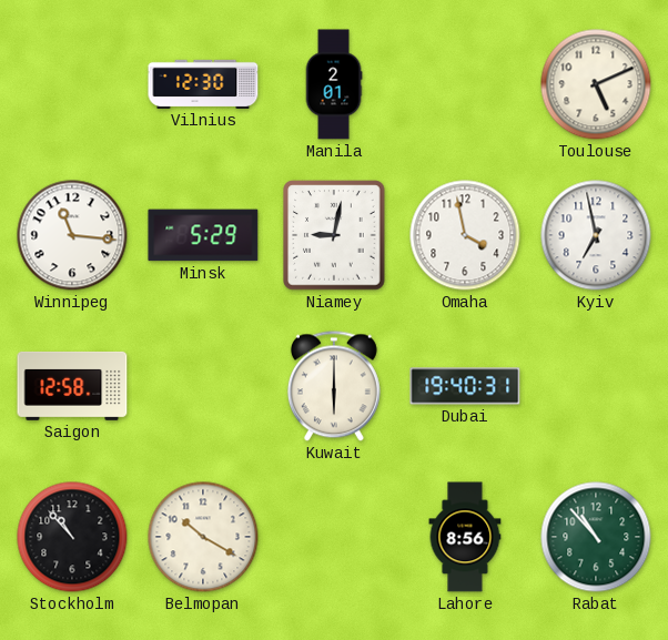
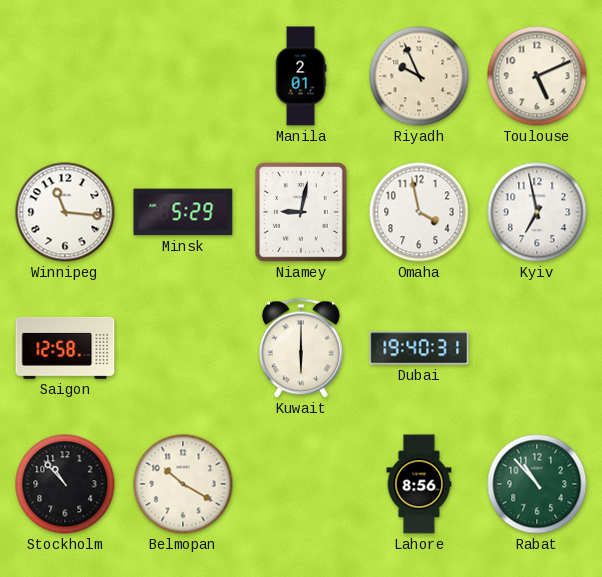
Vilnius: 12:30 -> none
Riyadh: none -> 9:56
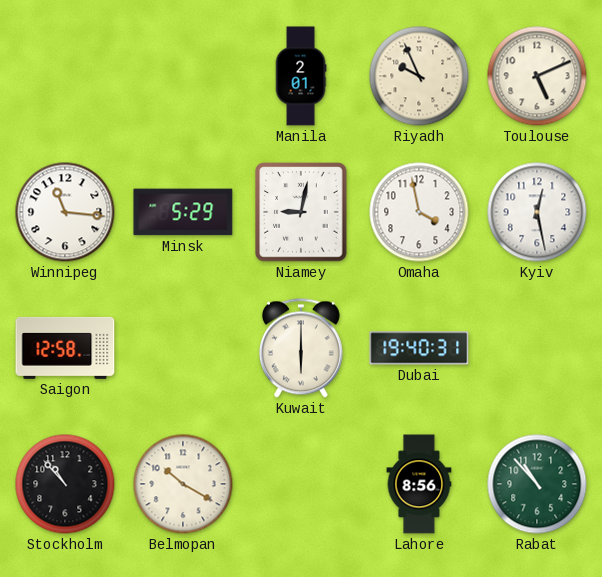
Kyiv: 6:58 -> 12:28
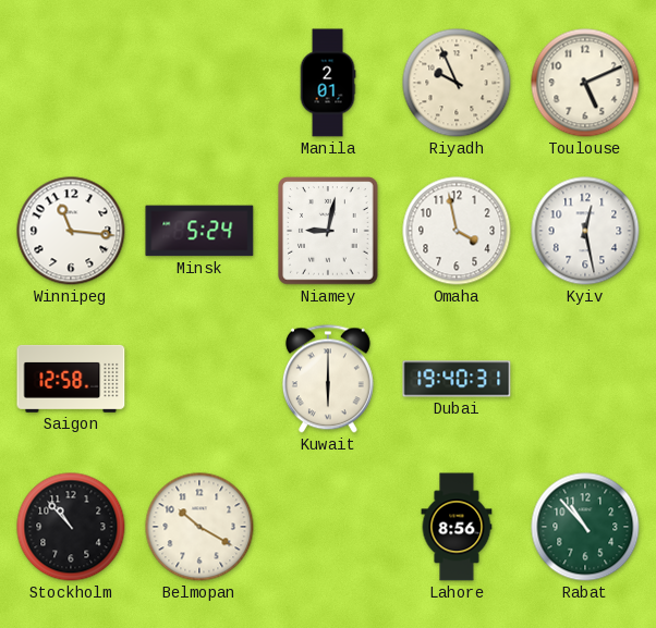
Minsk: 5:29 -> 5:24
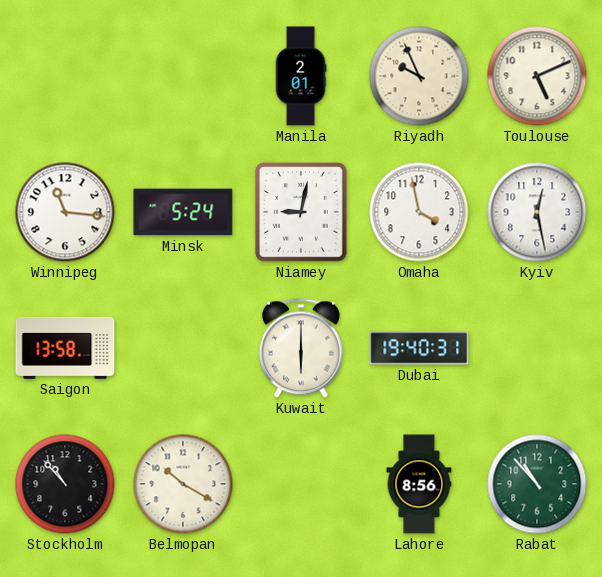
Saigon: 12:58 -> 13:58
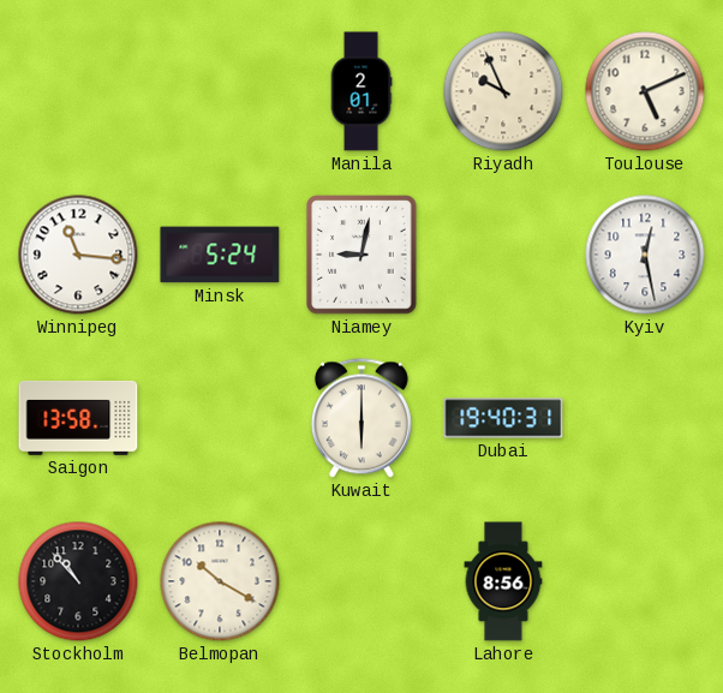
Omaha: 3:58 -> none
Rabat: 10:53 -> none
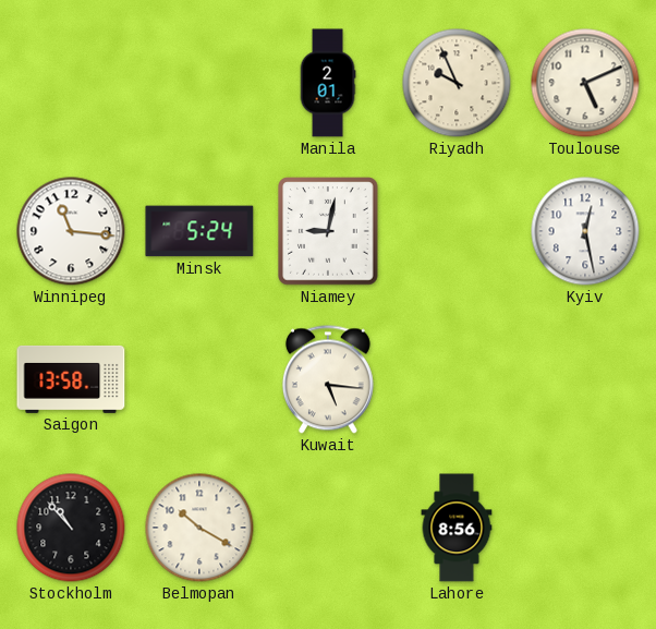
Kuwait: 6:00 -> 5:16
Dubai: 19:40 -> none
